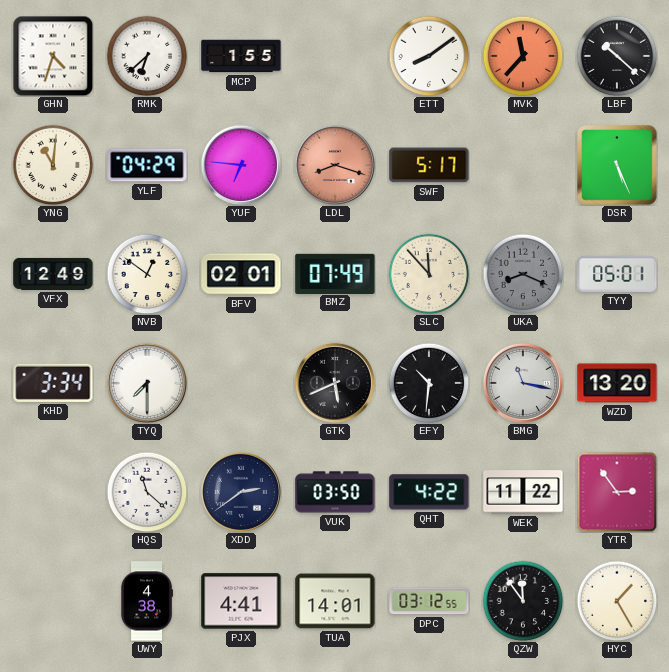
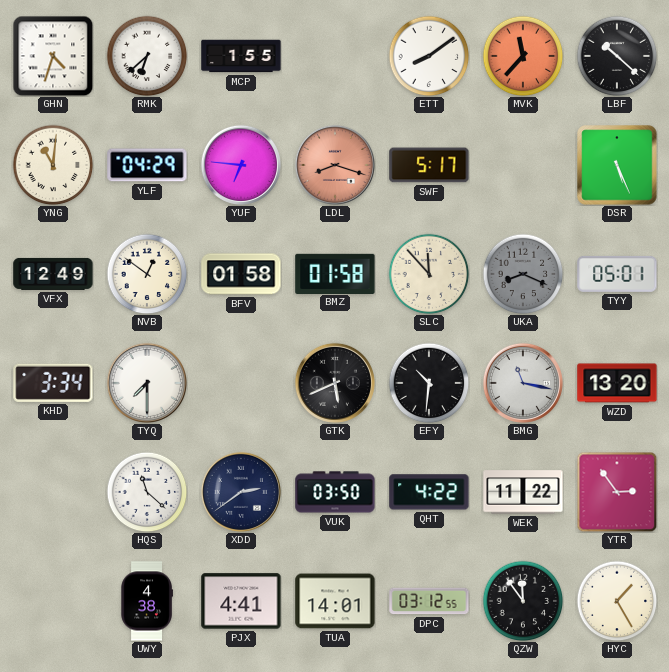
BFV: 02:01 -> 01:58
BMZ: 07:49 -> 01:58
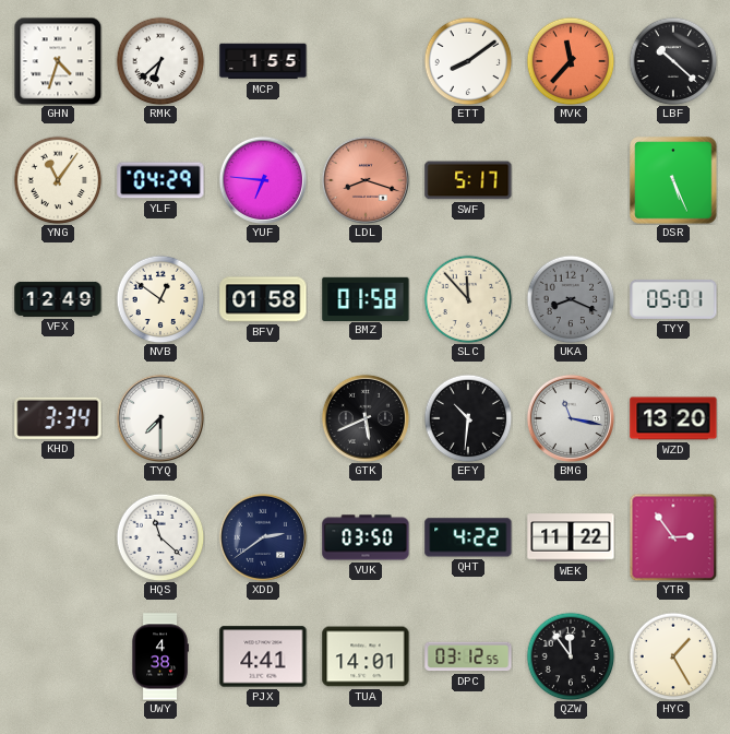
YNG: 11:01 -> 11:06
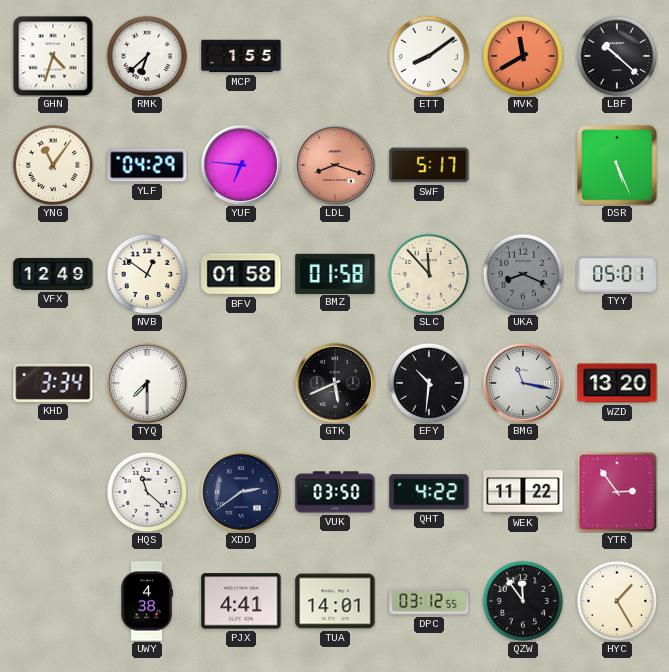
MVK: 11:37 -> 11:40
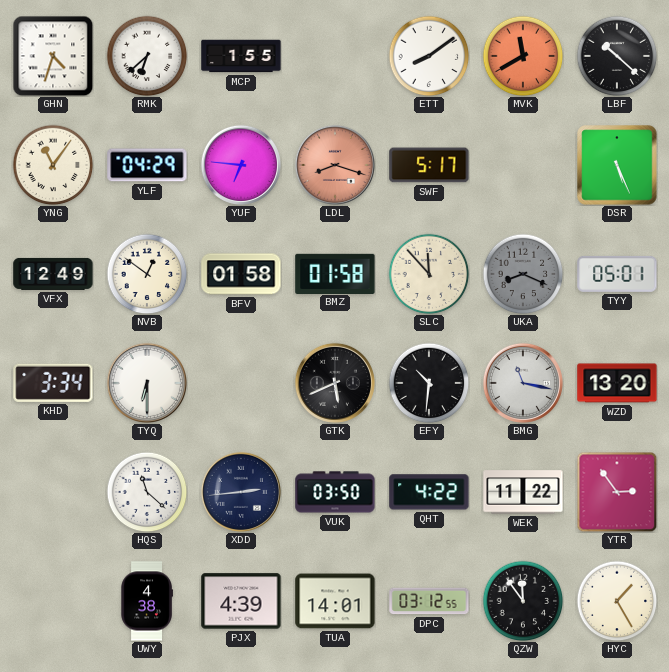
TYQ: 7:30 -> 6:30
XDD: 2:39 -> 2:44
PJX: 4:41 -> 4:39
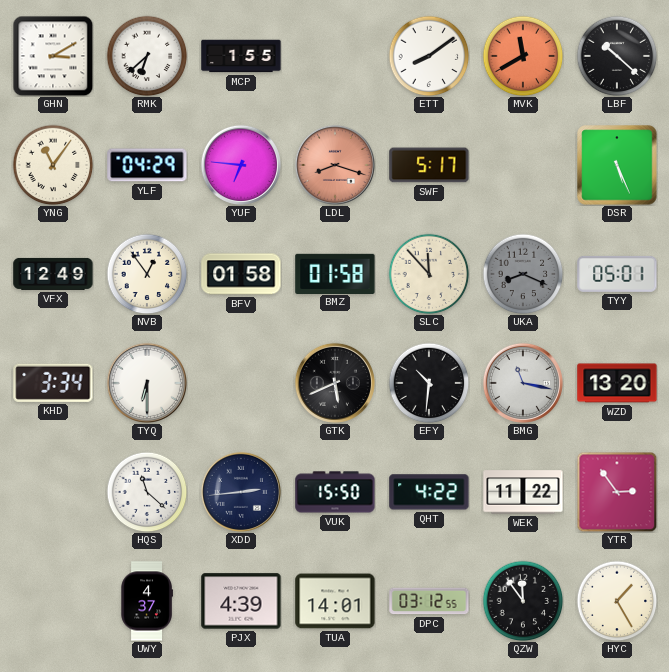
GHN: 4:33 -> 3:10
NVB: 12:51 -> 12:54
VUK: 03:50 -> 15:50
UWY: 4:38 -> 4:37
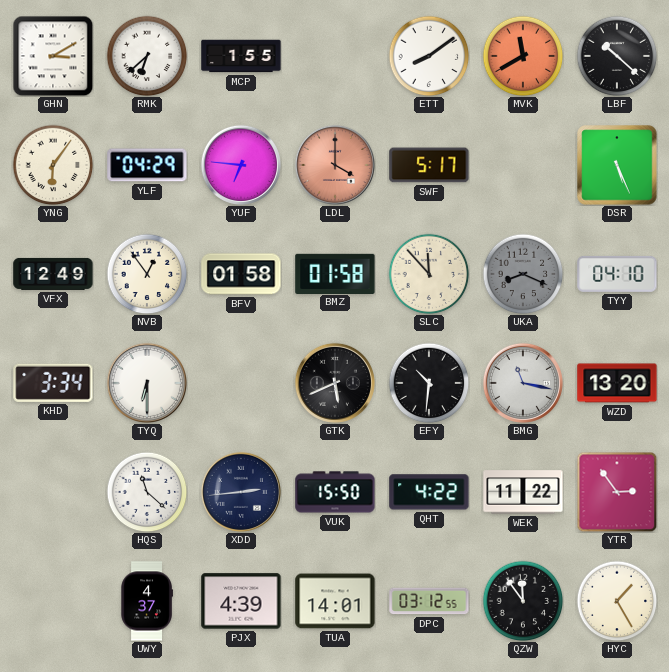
YNG: 11:06 -> 6:06
LDL: 8:18 -> 4:00
TYY: 05:01 -> 04:10
